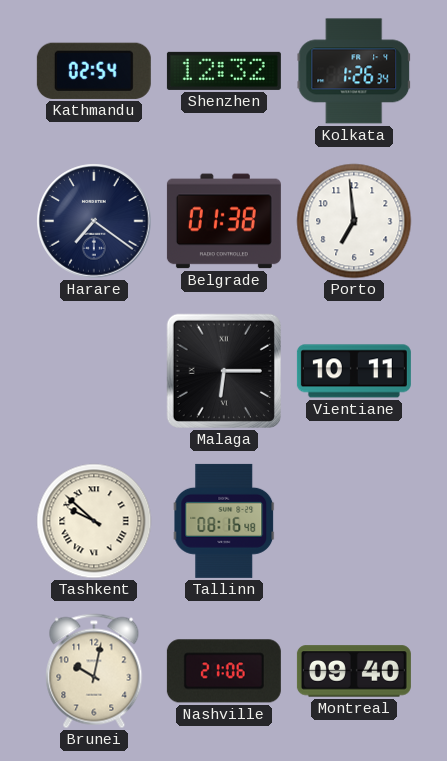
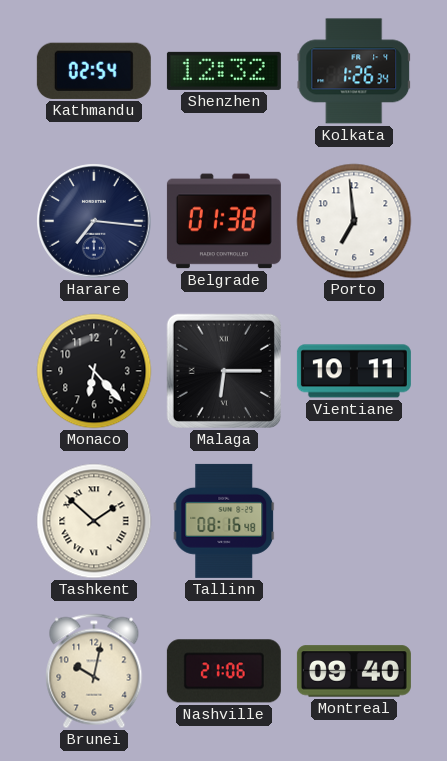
Harare: 7:21 -> 7:16
Monaco: none -> 6:23
Tashkent: 9:52 -> 1:52
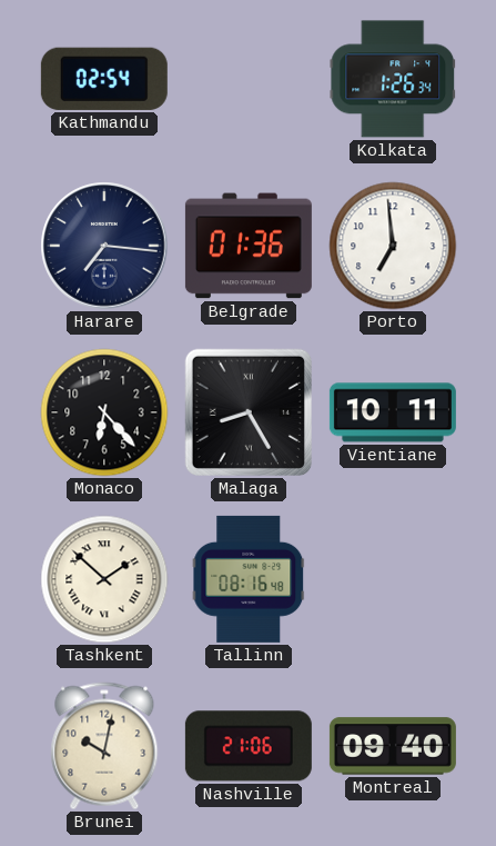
Shenzhen: 12:32 -> none
Belgrade: 01:38 -> 01:36
Malaga: 6:15 -> 8:25
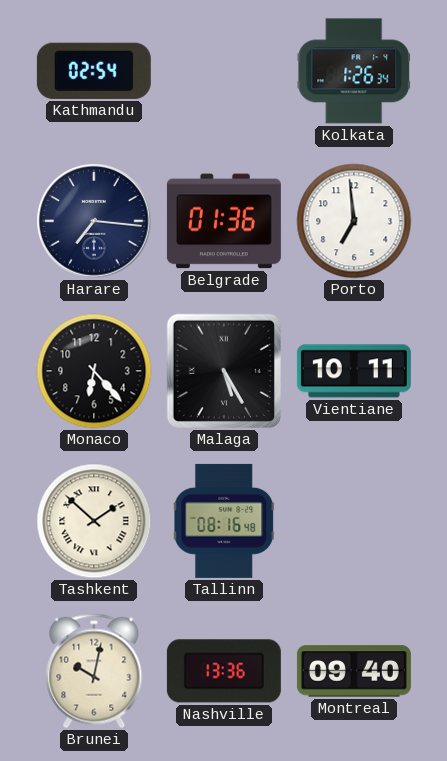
Malaga: 8:25 -> 5:25
Nashville: 21:06 -> 13:36
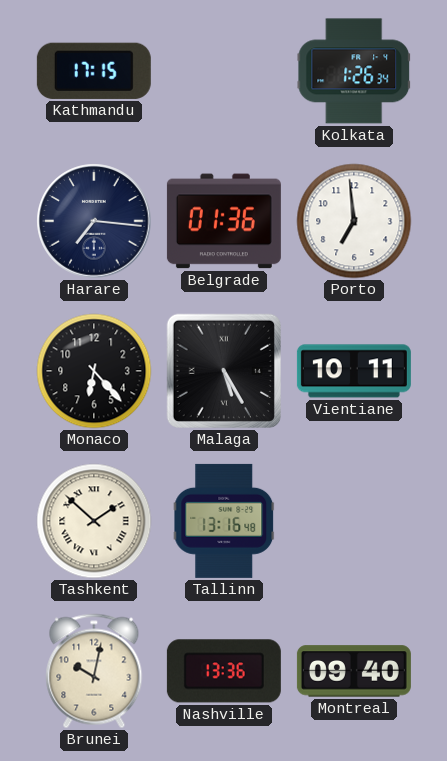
Kathmandu: 02:54 -> 17:15
Tallinn: 08:16 -> 13:16
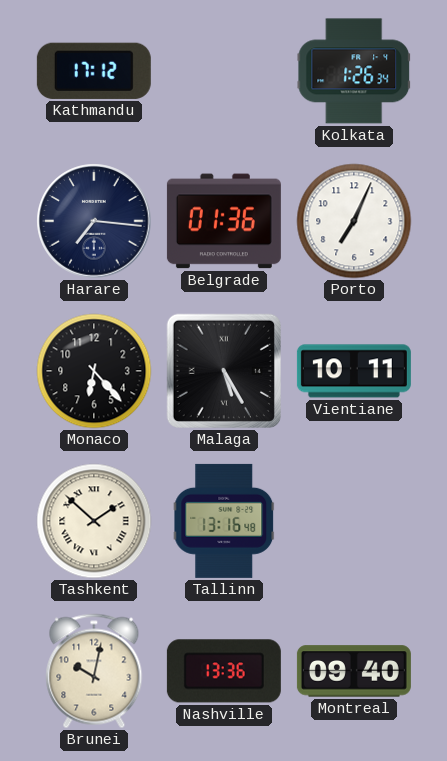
Kathmandu: 17:15 -> 17:12
Porto: 6:59 -> 7:04
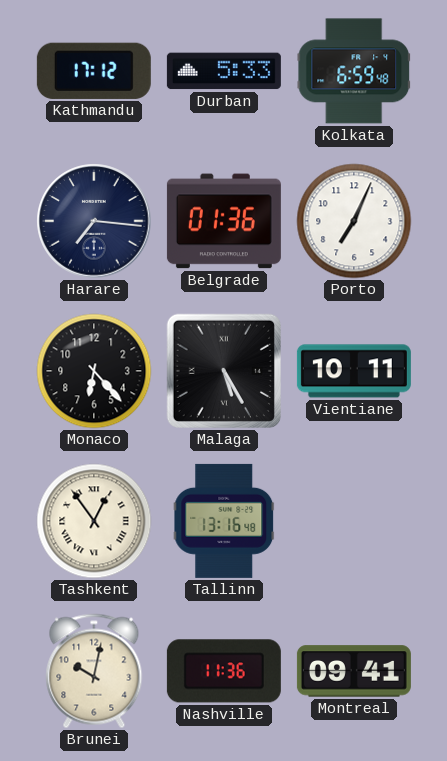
Durban: none -> 5:33
Kolkata: 1:26 -> 6:59
Tashkent: 1:52 -> 12:54
Nashville: 13:36 -> 11:36
Montreal: 09:40 -> 09:41
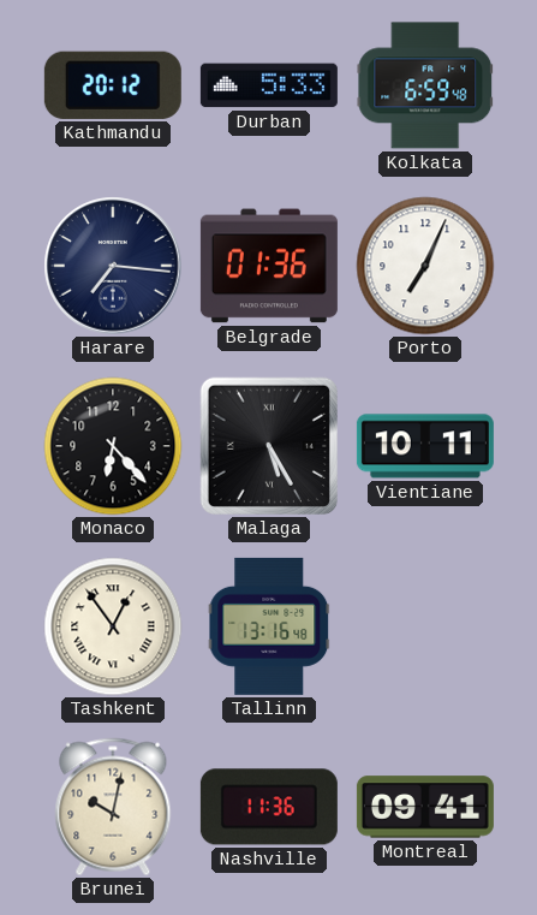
Kathmandu: 17:12 -> 20:12
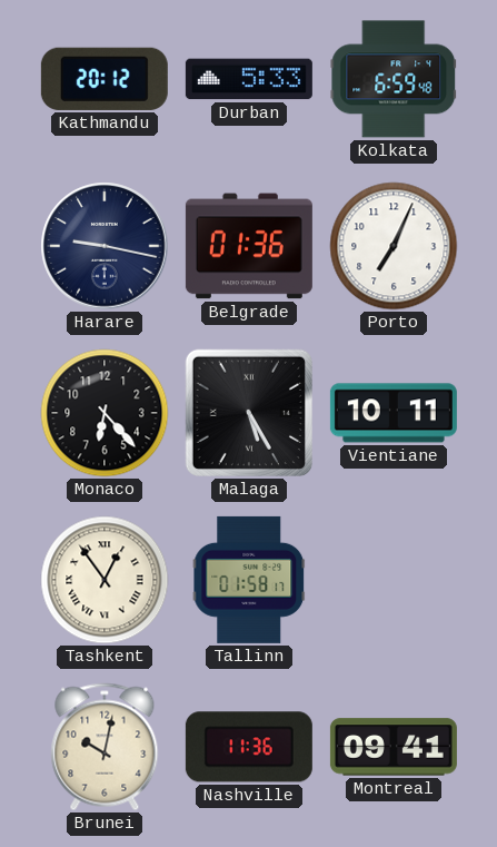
Harare: 7:16 -> 9:17
Tallinn: 13:16 -> 01:58
